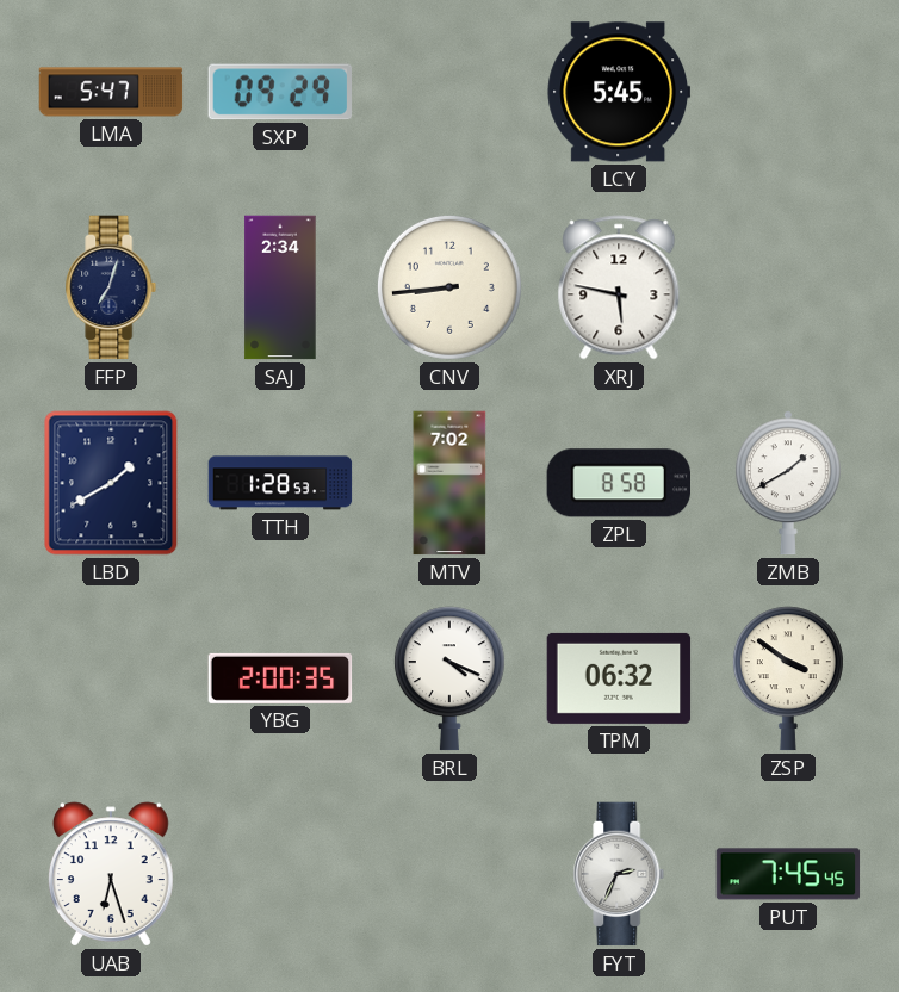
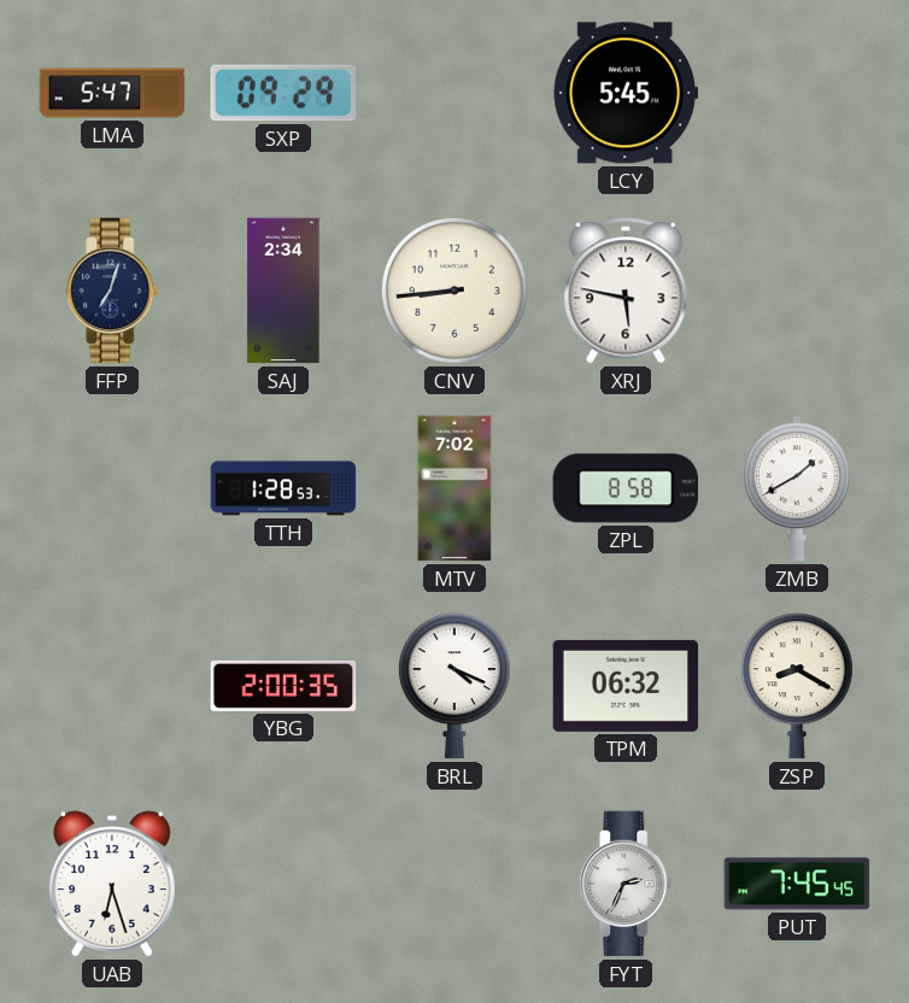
LBD: 1:40 -> none
ZSP: 3:51 -> 8:20
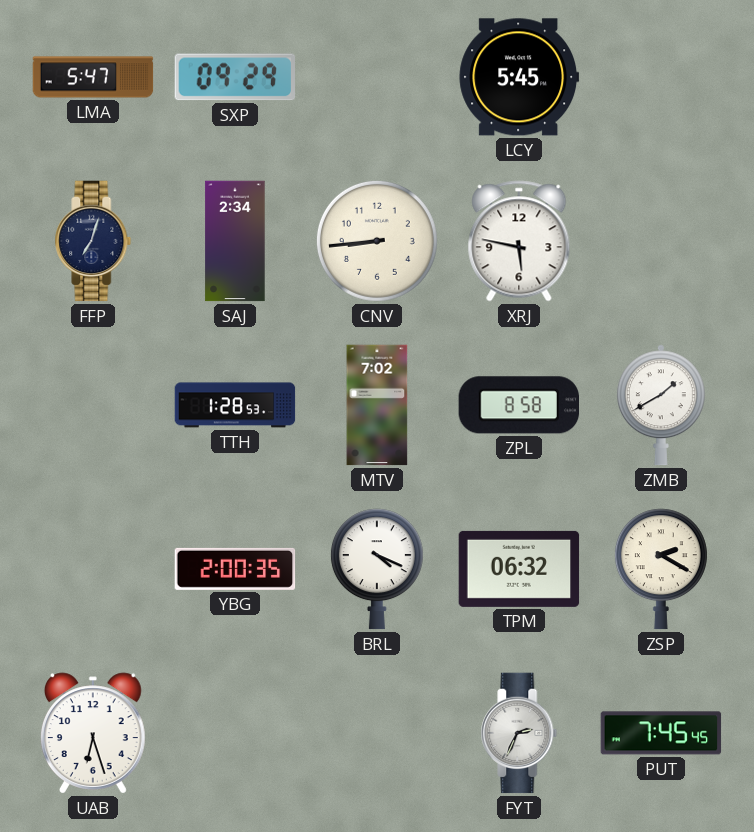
ZSP: 8:20 -> 2:20
